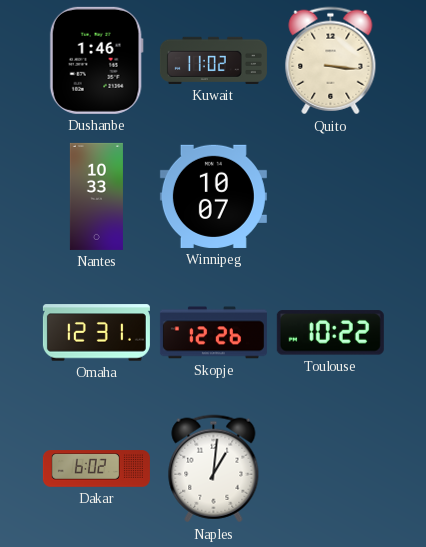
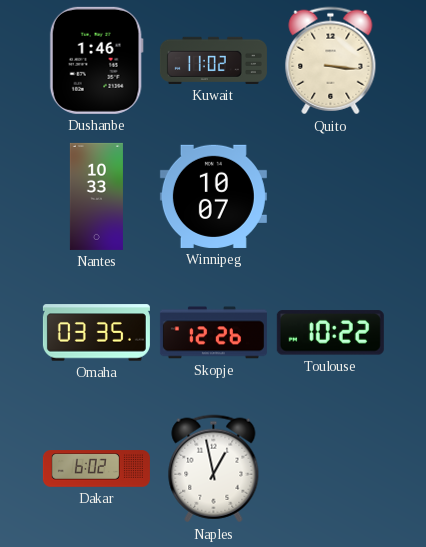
Omaha: 12:31 -> 03:35
Naples: 1:01 -> 12:58
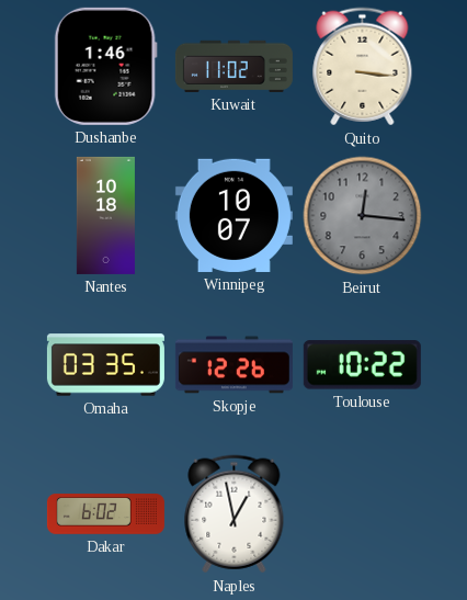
Nantes: 10:33 -> 10:18
Beirut: none -> 12:16
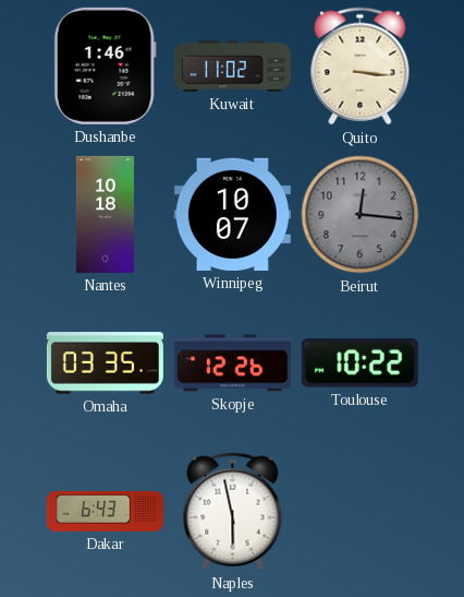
Dakar: 6:02 -> 6:43
Naples: 12:58 -> 5:58
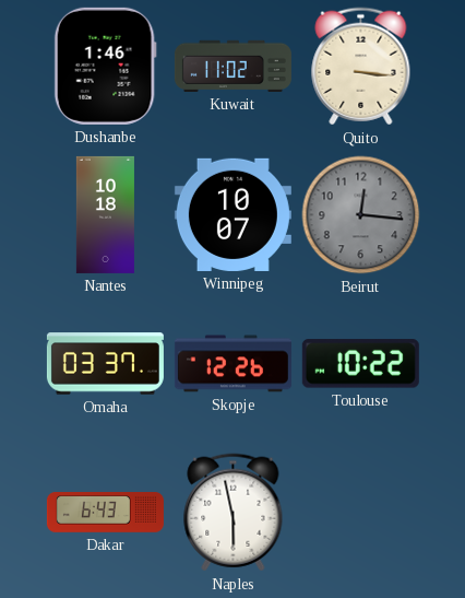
Omaha: 03:35 -> 03:37
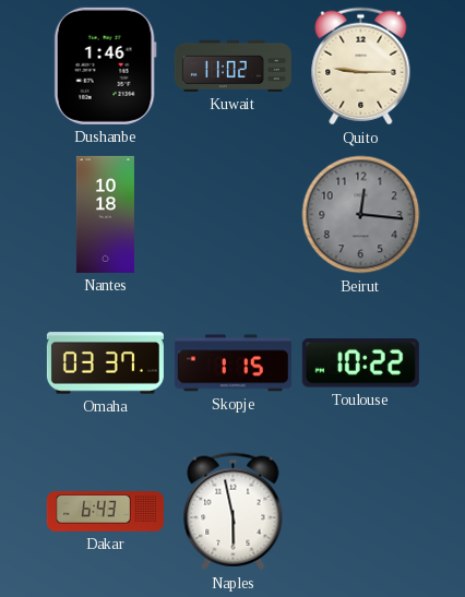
Quito: 3:16 -> 9:15
Winnipeg: 10:07 -> none
Skopje: 12:26 -> 1:15
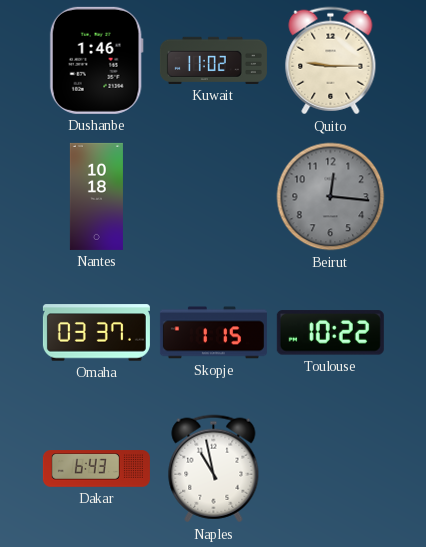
Naples: 5:58 -> 10:58
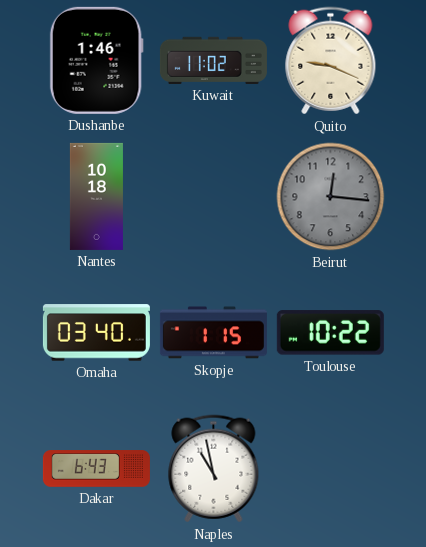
Quito: 9:15 -> 9:19
Omaha: 03:37 -> 03:40
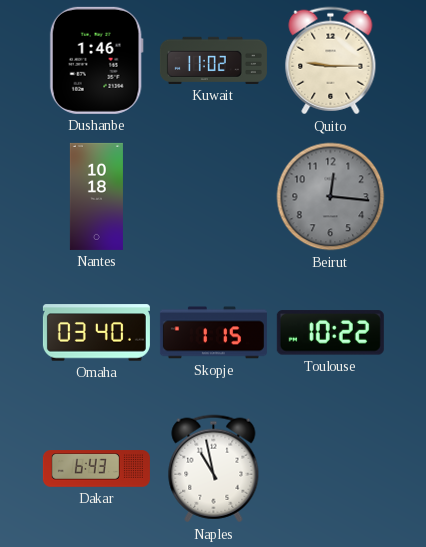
Quito: 9:19 -> 9:15
